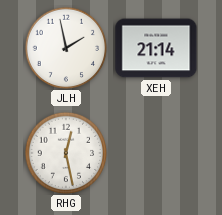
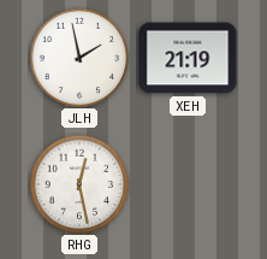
XEH: 21:14 -> 21:19
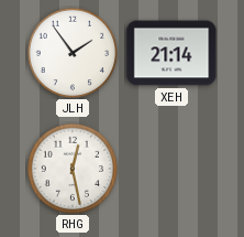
JLH: 1:58 -> 1:54
XEH: 21:19 -> 21:14
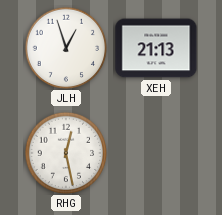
JLH: 1:54 -> 12:57
XEH: 21:14 -> 21:13
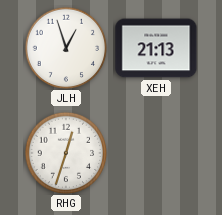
RHG: 12:28 -> 12:33
